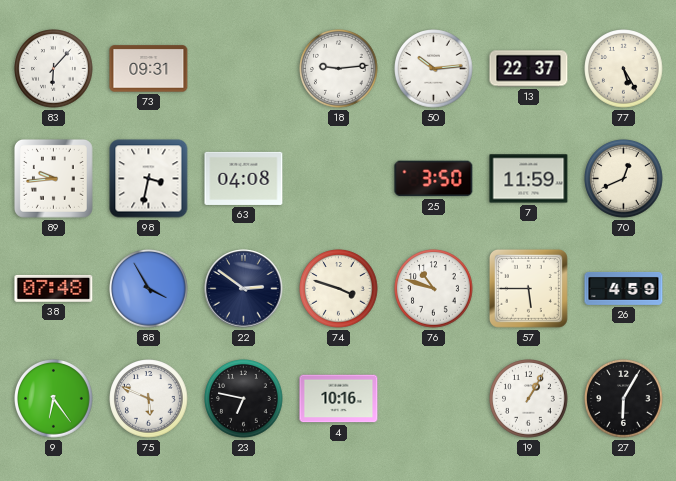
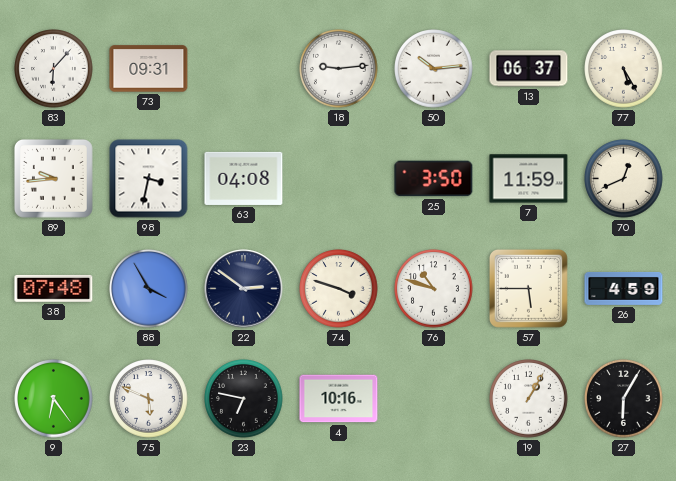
13: 22:37 -> 06:37
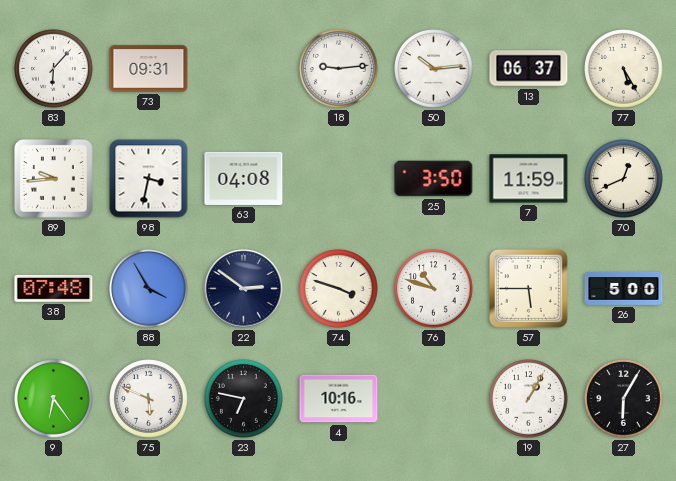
26: 4:59 -> 5:00
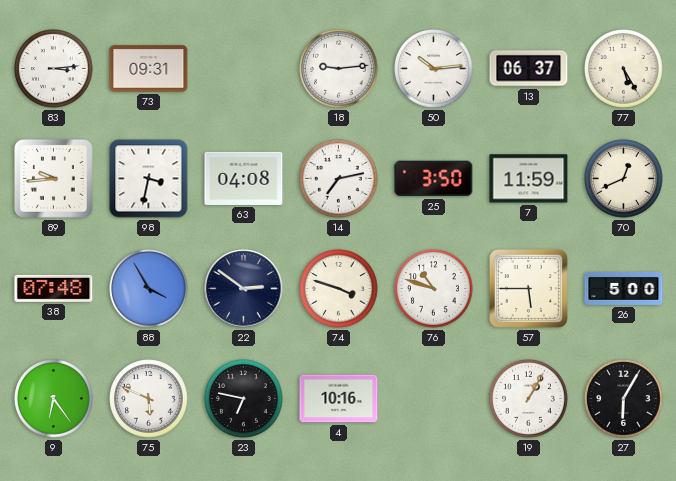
83: 6:07 -> 3:14
14: none -> 7:13
